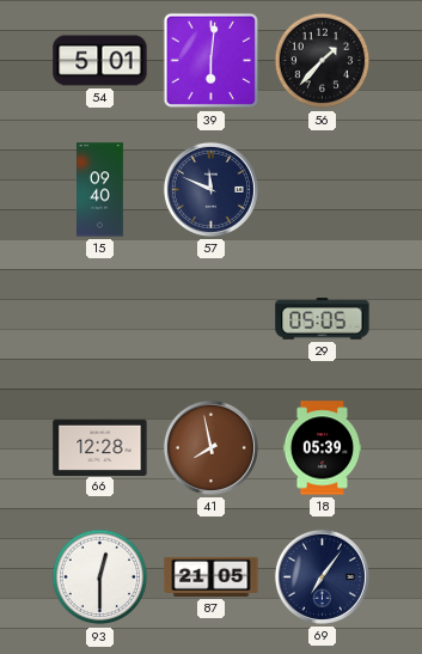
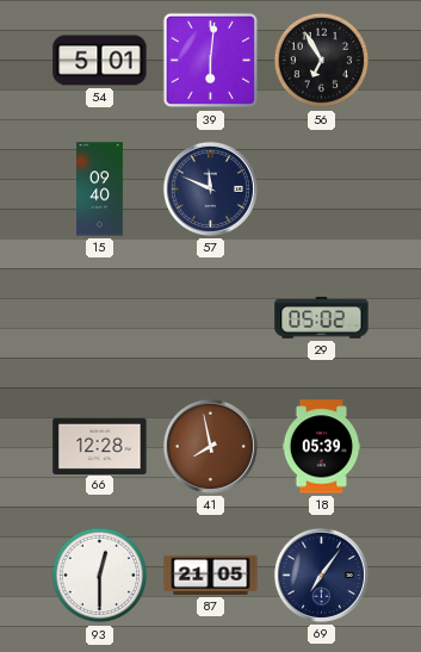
56: 1:37 -> 6:55
29: 05:05 -> 05:02
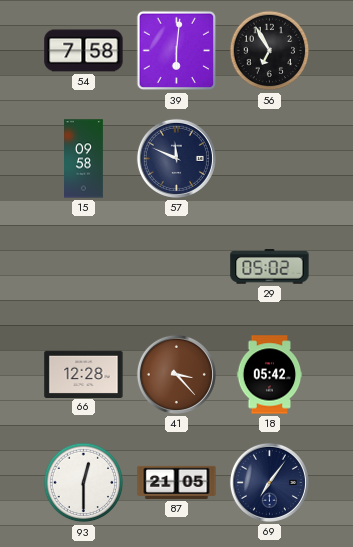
54: 5:01 -> 7:58
15: 09:40 -> 09:58
41: 7:58 -> 3:23
18: 05:39 -> 05:42
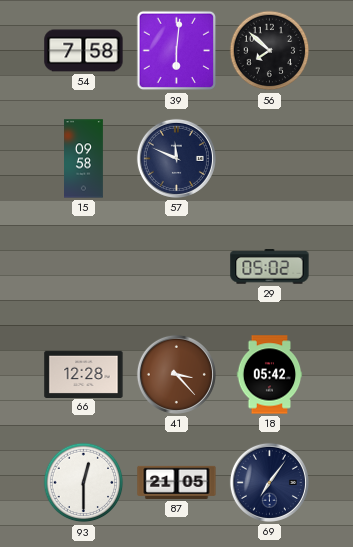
56: 6:55 -> 7:52
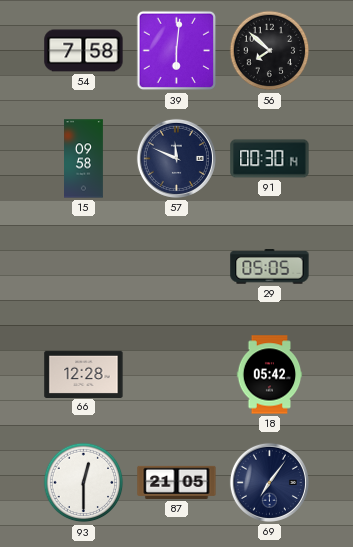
91: none -> 00:30
29: 05:02 -> 05:05
41: 3:23 -> none
